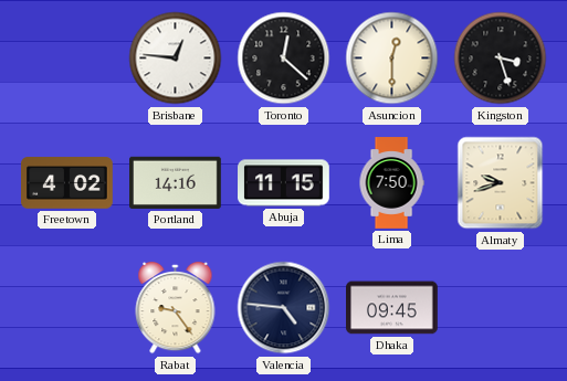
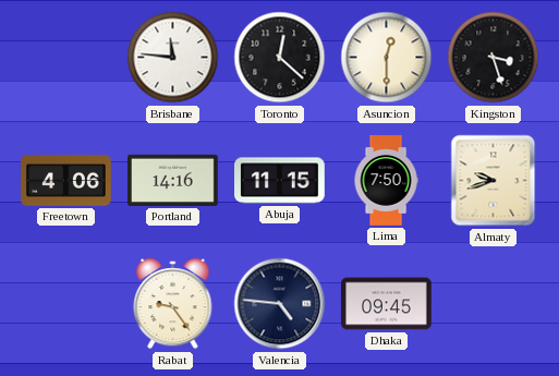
Brisbane: 12:46 -> 11:46
Freetown: 4:02 -> 4:06
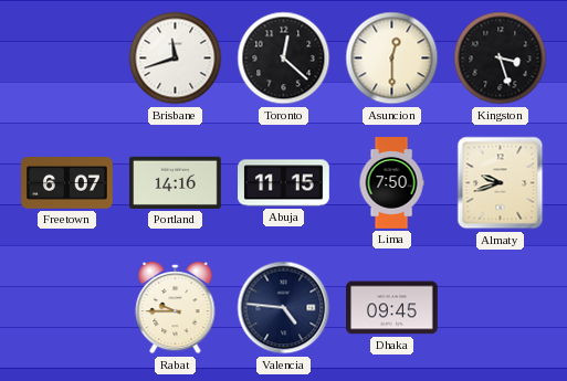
Brisbane: 11:46 -> 11:42
Freetown: 4:06 -> 6:07
Rabat: 9:24 -> 9:45
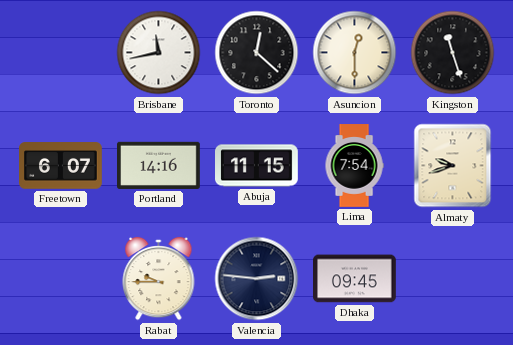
Brisbane: 11:42 -> 11:43
Kingston: 3:27 -> 11:27
Lima: 7:50 -> 7:54
Valencia: 4:46 -> 2:46
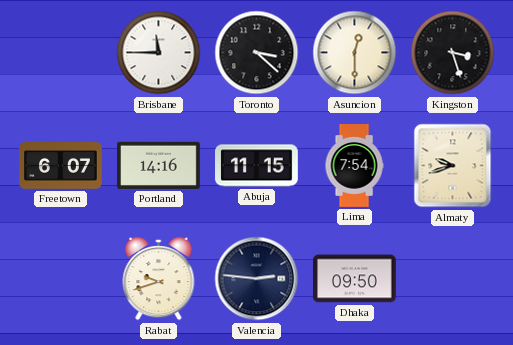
Brisbane: 11:43 -> 11:45
Toronto: 12:22 -> 3:22
Kingston: 11:27 -> 3:27
Rabat: 9:45 -> 9:42
Dhaka: 09:45 -> 09:50
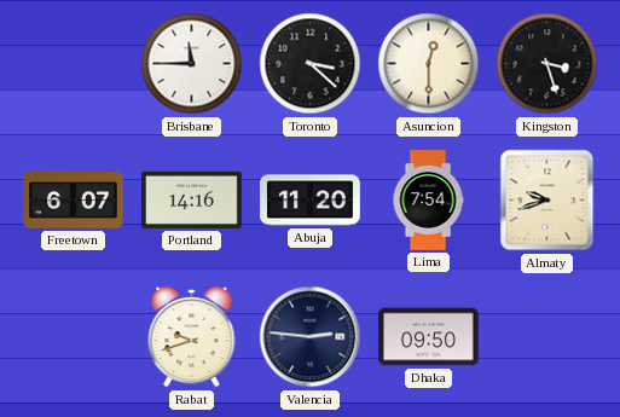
Abuja: 11:15 -> 11:20
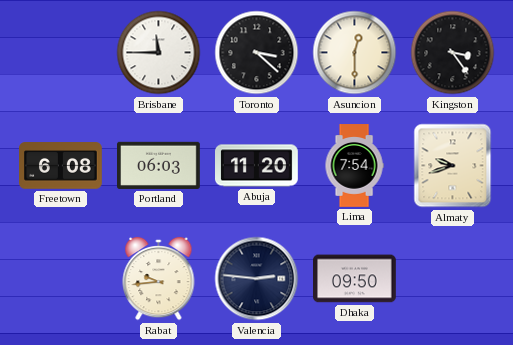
Kingston: 3:27 -> 3:24
Freetown: 6:07 -> 6:08
Portland: 14:16 -> 06:03
Rabat: 9:42 -> 9:44
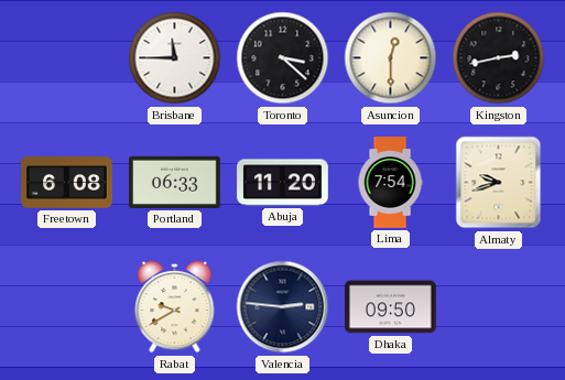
Kingston: 3:24 -> 2:43
Portland: 06:03 -> 06:33
Rabat: 9:44 -> 9:40
